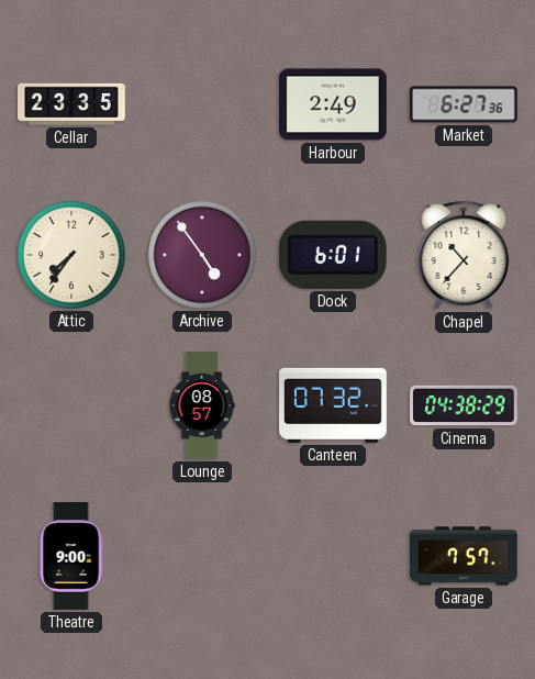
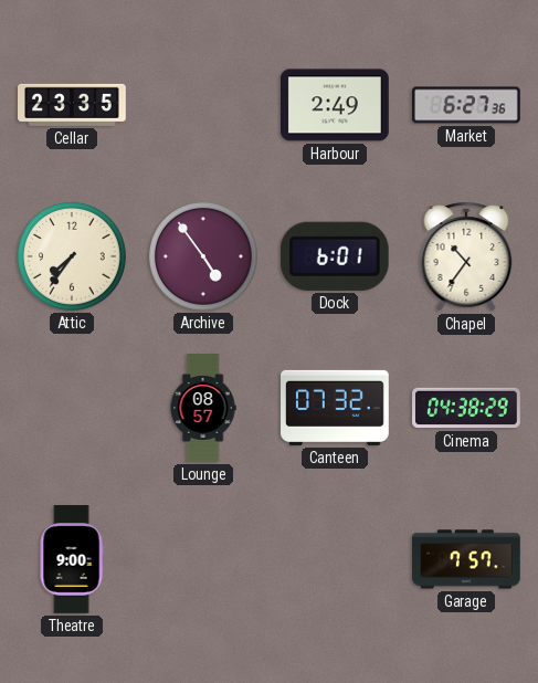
Chapel: 10:37 -> 10:36
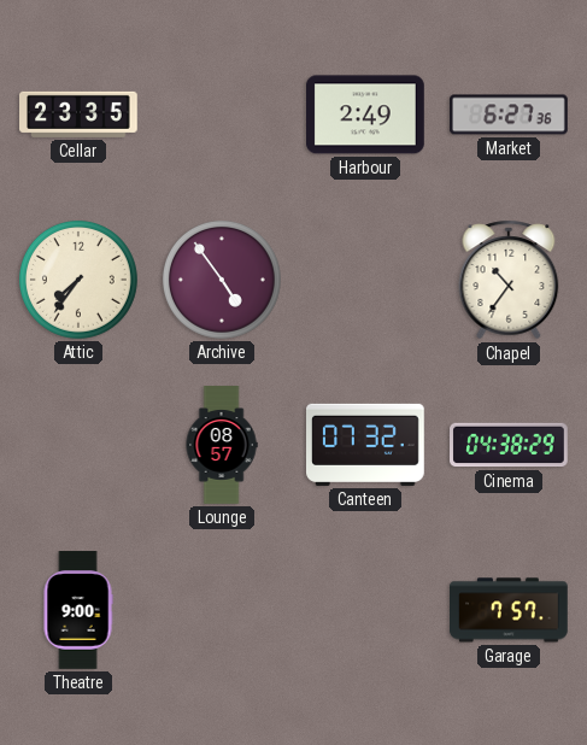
Dock: 6:01 -> none
